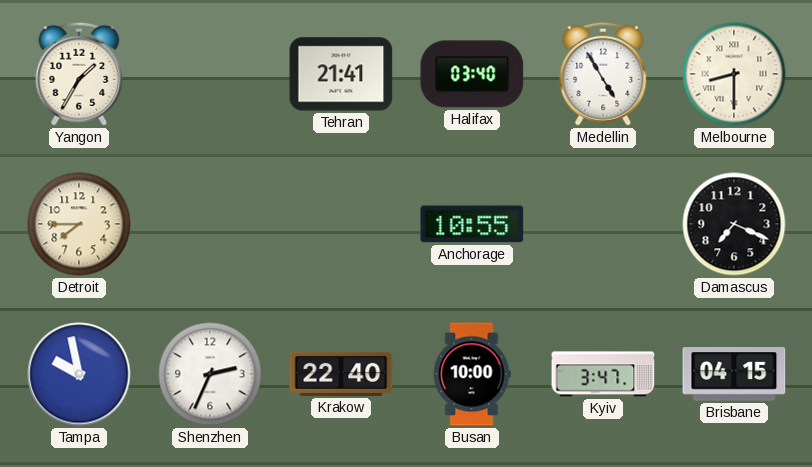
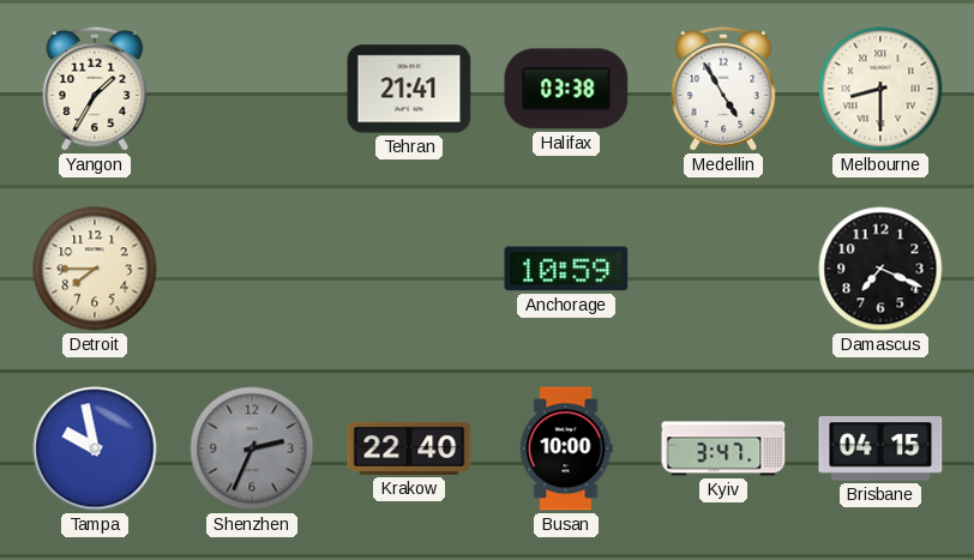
Halifax: 03:40 -> 03:38
Anchorage: 10:55 -> 10:59
Shenzhen dial: white -> grey
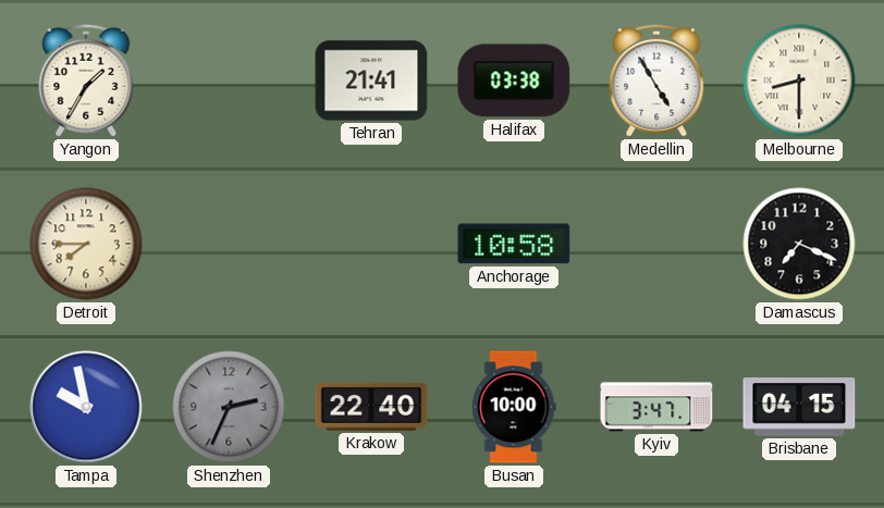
Anchorage: 10:59 -> 10:58
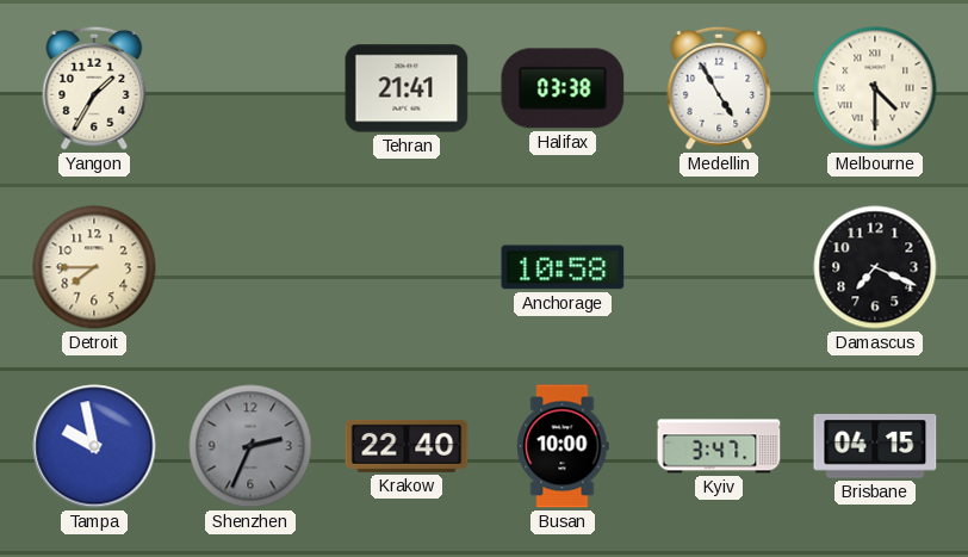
Melbourne: 8:30 -> 4:30
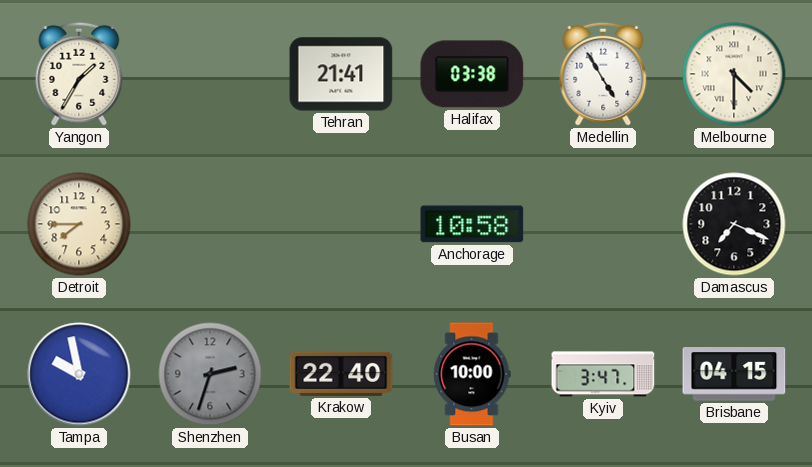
Shenzhen: 2:34 -> 2:33
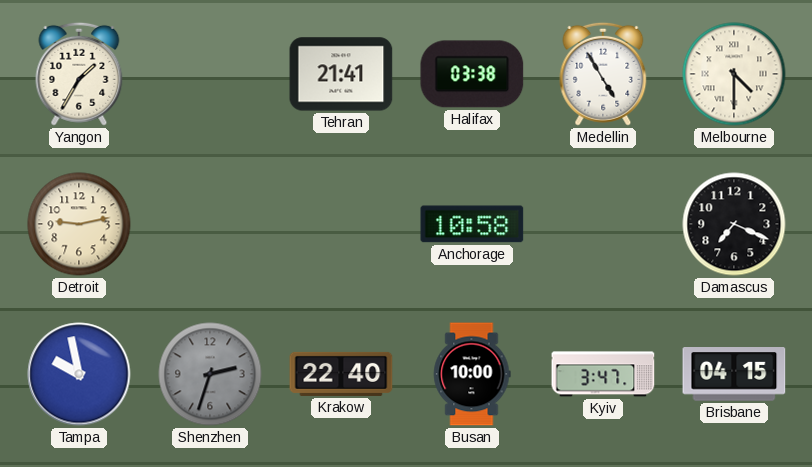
Detroit: 7:45 -> 9:13
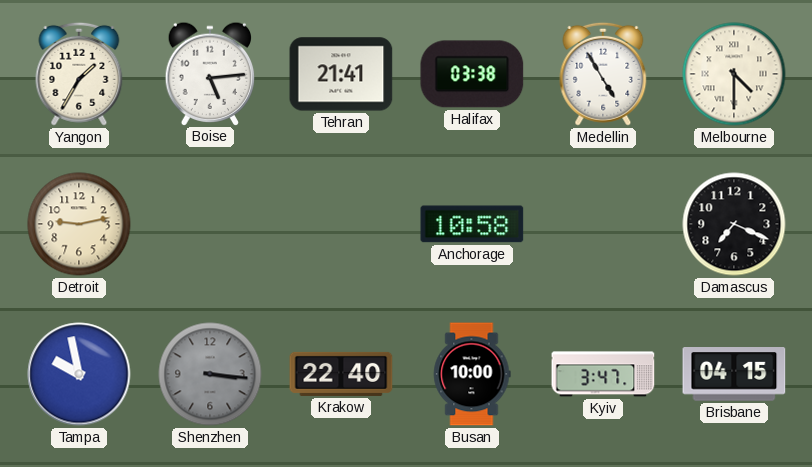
Boise: none -> 5:14
Shenzhen: 2:33 -> 3:16
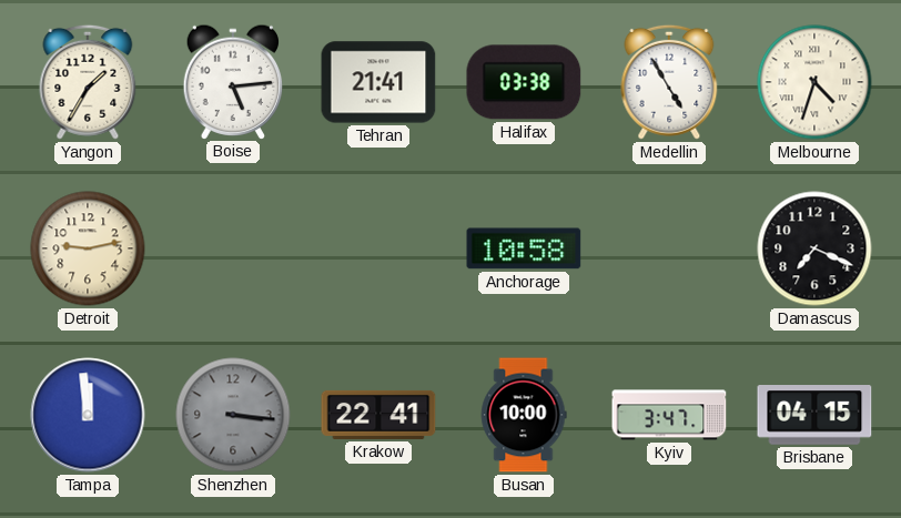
Melbourne: 4:30 -> 4:33
Tampa: 9:58 -> 11:59
Krakow: 22:40 -> 22:41
